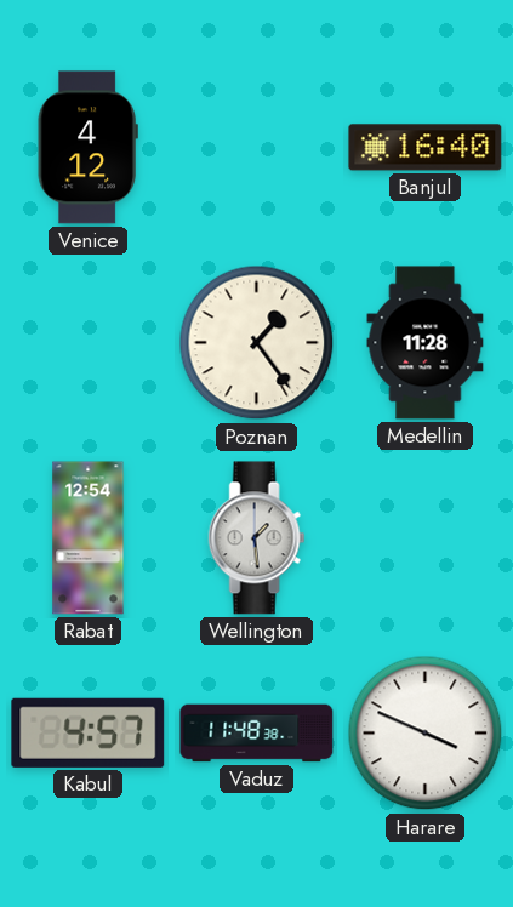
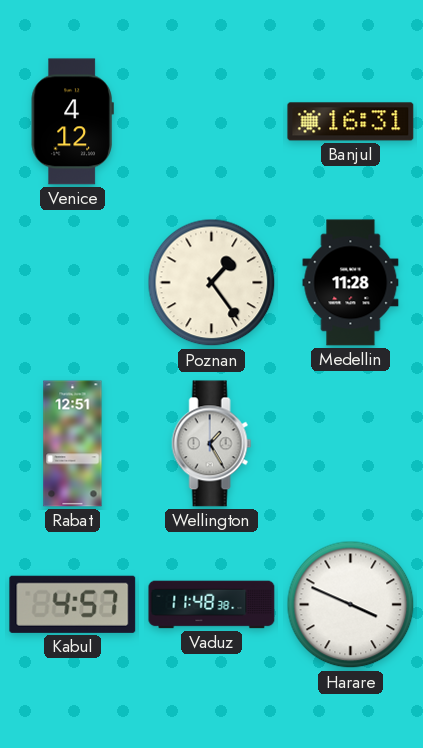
Banjul: 16:40 -> 16:31
Rabat: 12:54 -> 12:51
Wellington: 1:29 -> 1:25
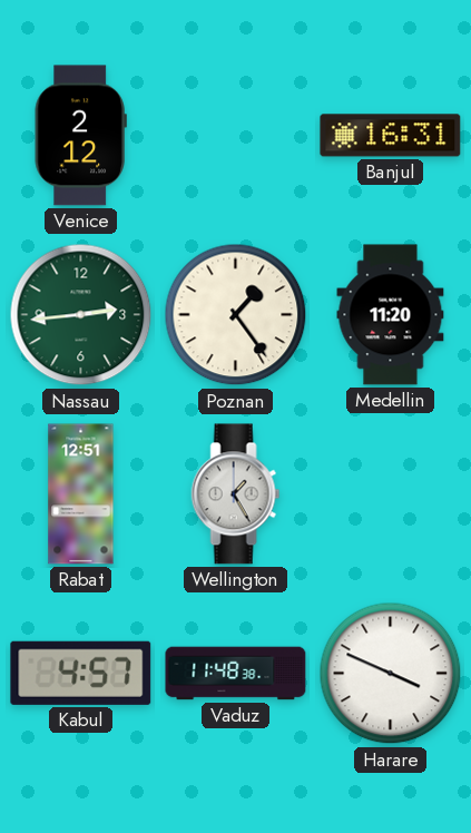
Venice: 4:12 -> 2:12
Nassau: none -> 2:44
Medellin: 11:28 -> 11:20
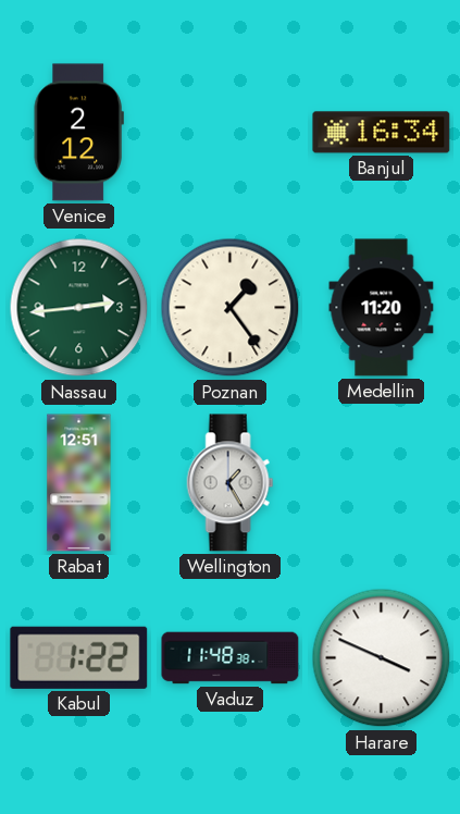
Banjul: 16:31 -> 16:34
Kabul: 4:57 -> 1:22
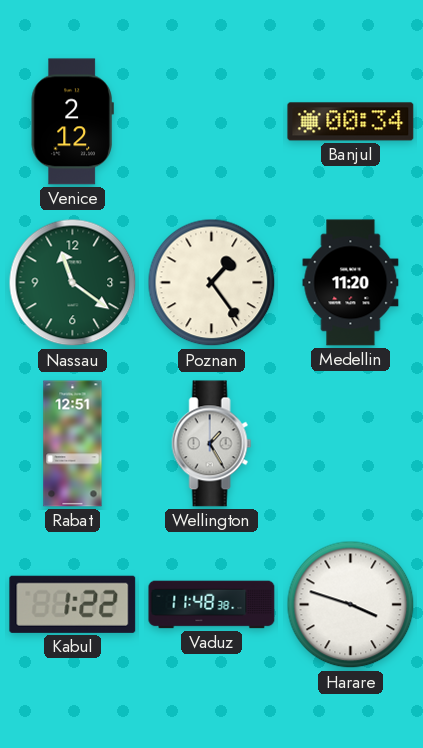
Banjul: 16:34 -> 00:34
Nassau: 2:44 -> 11:21
Harare: 3:49 -> 3:48
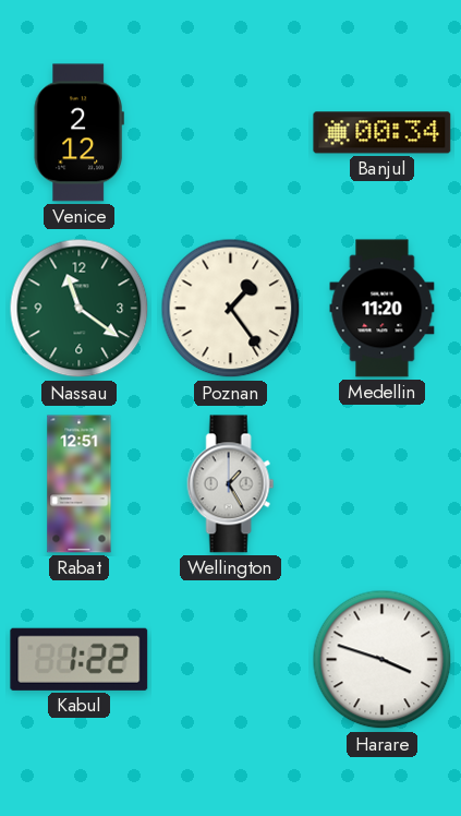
Vaduz: 11:48 -> none
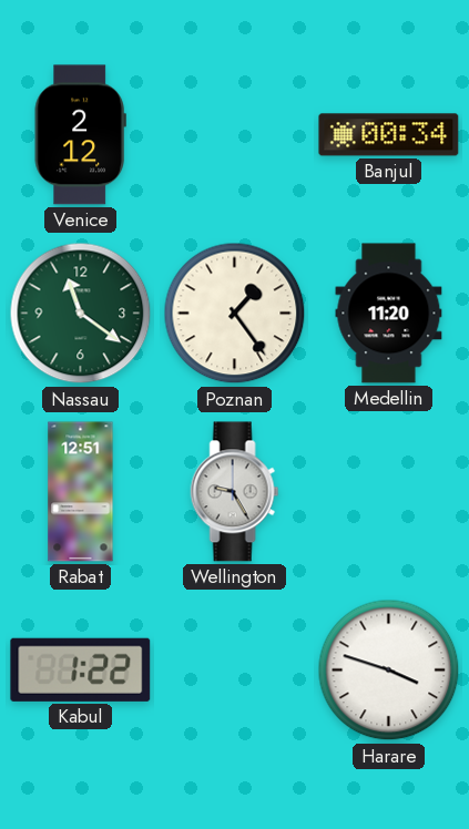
Wellington: 1:25 -> 9:25
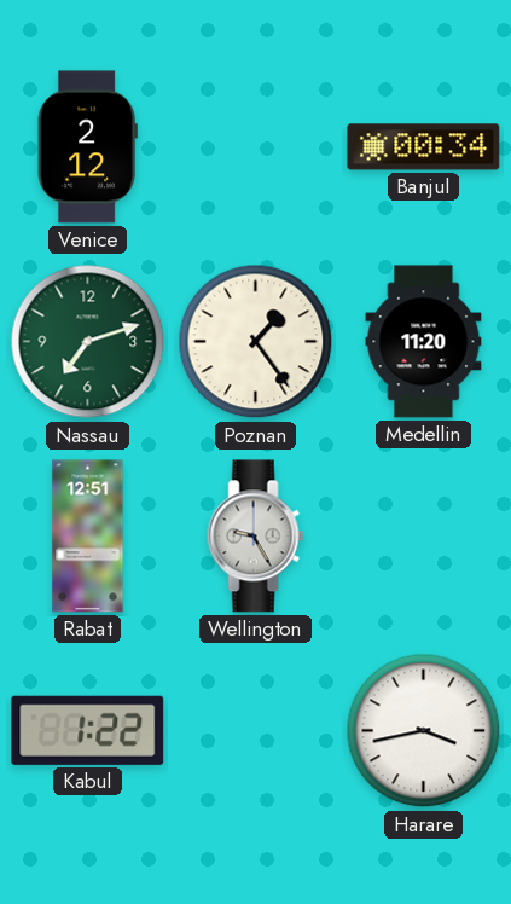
Nassau: 11:21 -> 7:12
Harare: 3:48 -> 3:43
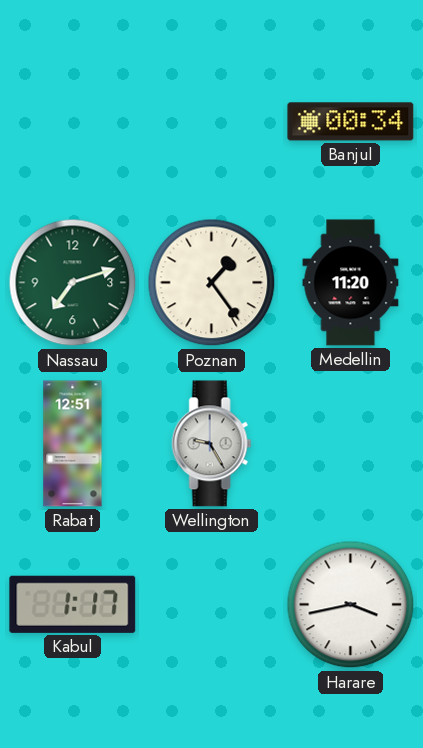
Venice: 2:12 -> none
Kabul: 1:22 -> 1:17
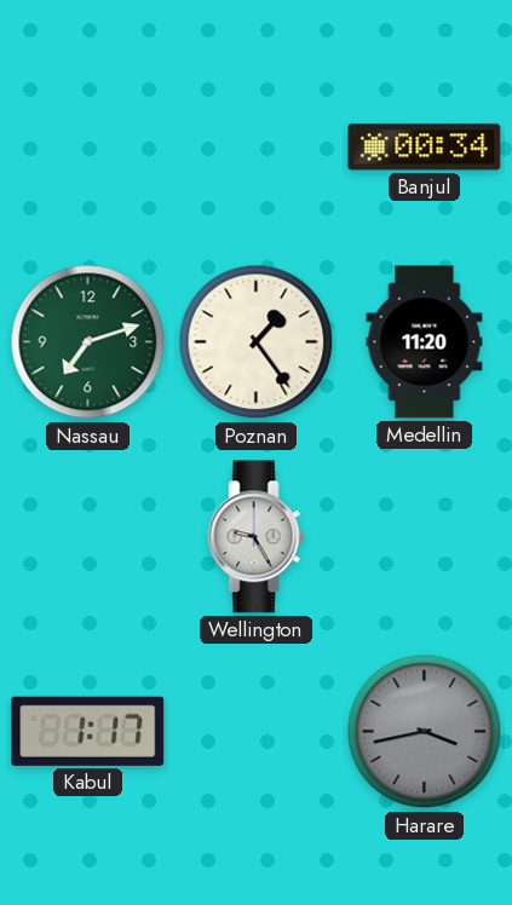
Rabat: 12:51 -> none
Harare dial: white -> grey
